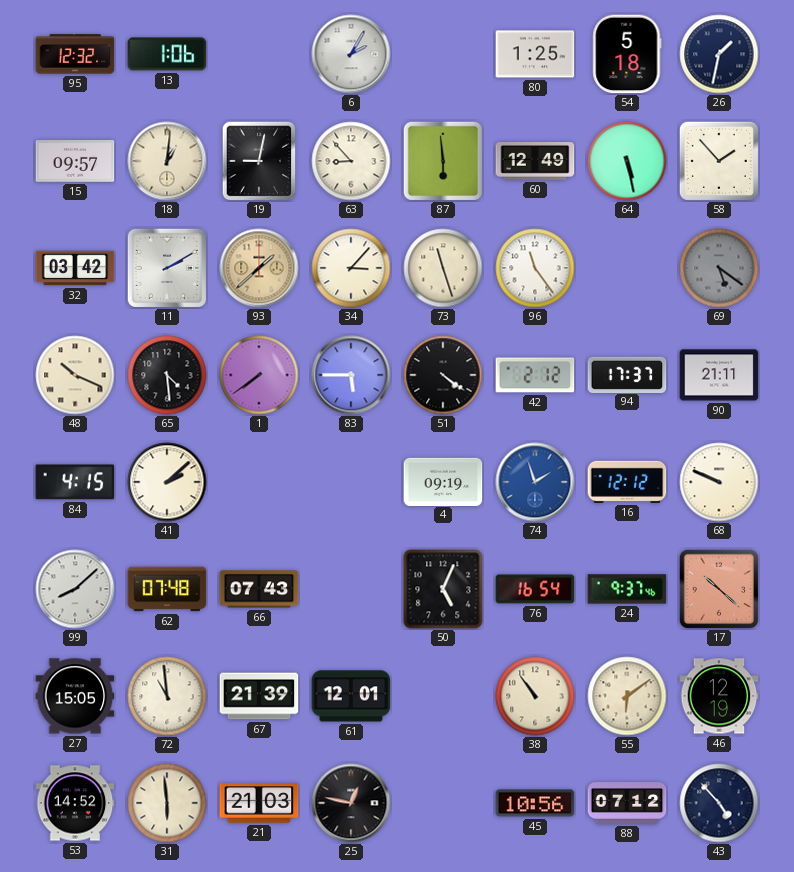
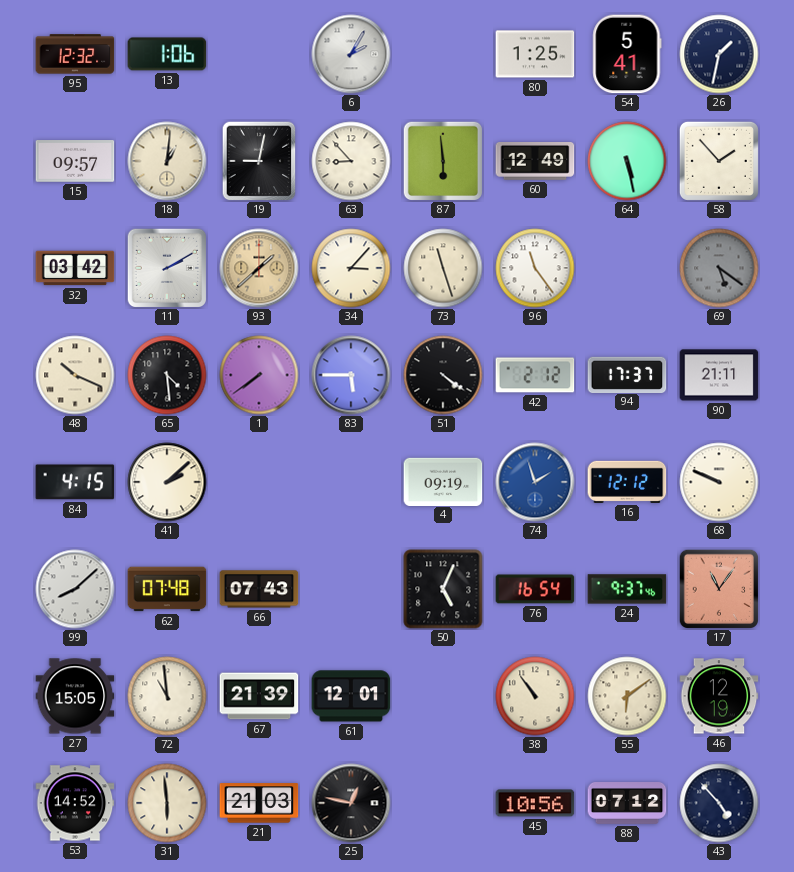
54: 5:18 -> 5:41
17: 10:22 -> 11:06
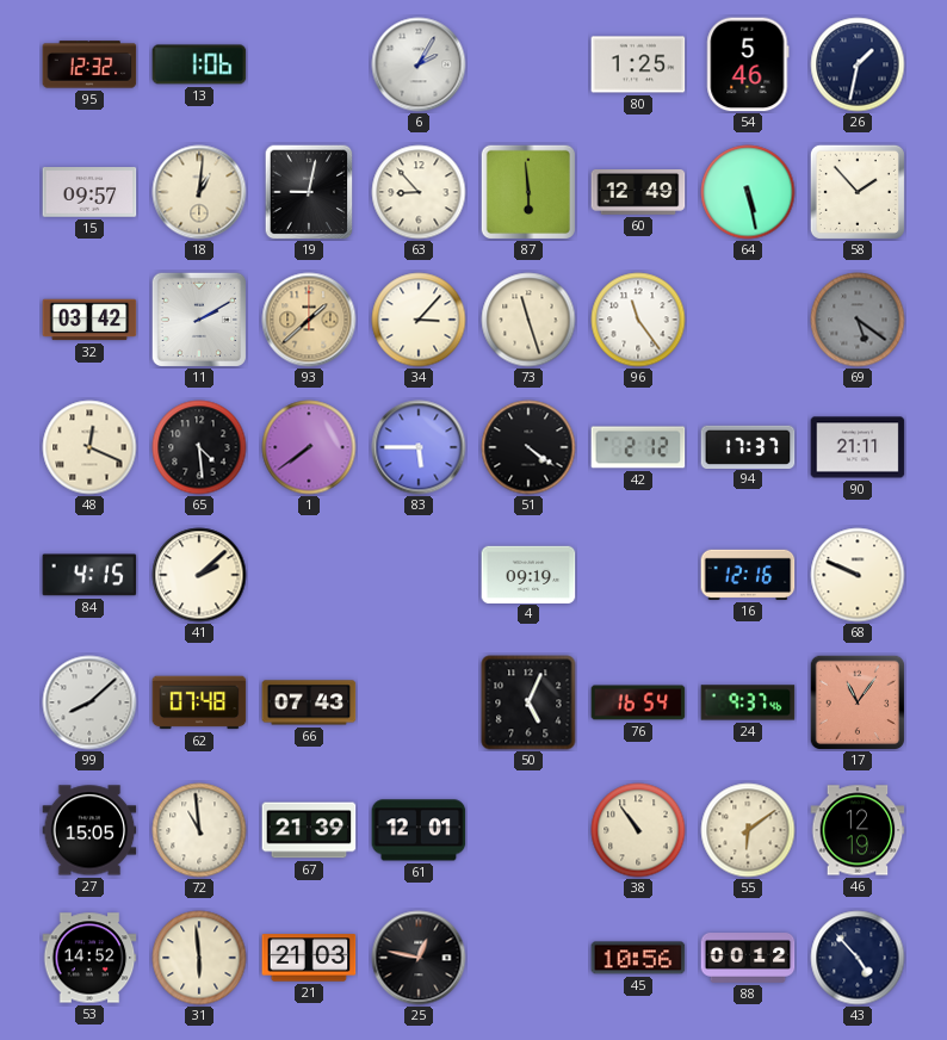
54: 5:41 -> 5:46
48: 10:19 -> 12:19
74: 1:57 -> none
16: 12:12 -> 12:16
88: 07:12 -> 00:12
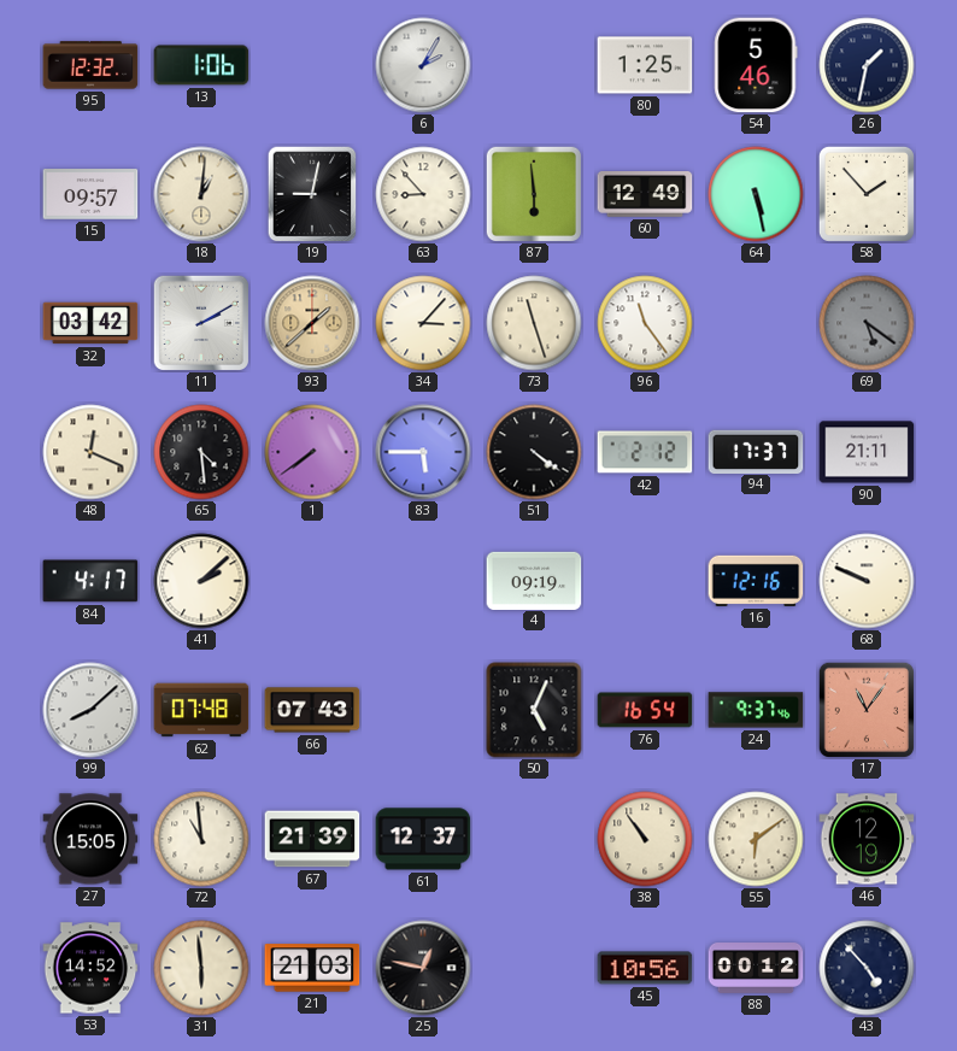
84: 4:15 -> 4:17
61: 12:01 -> 12:37
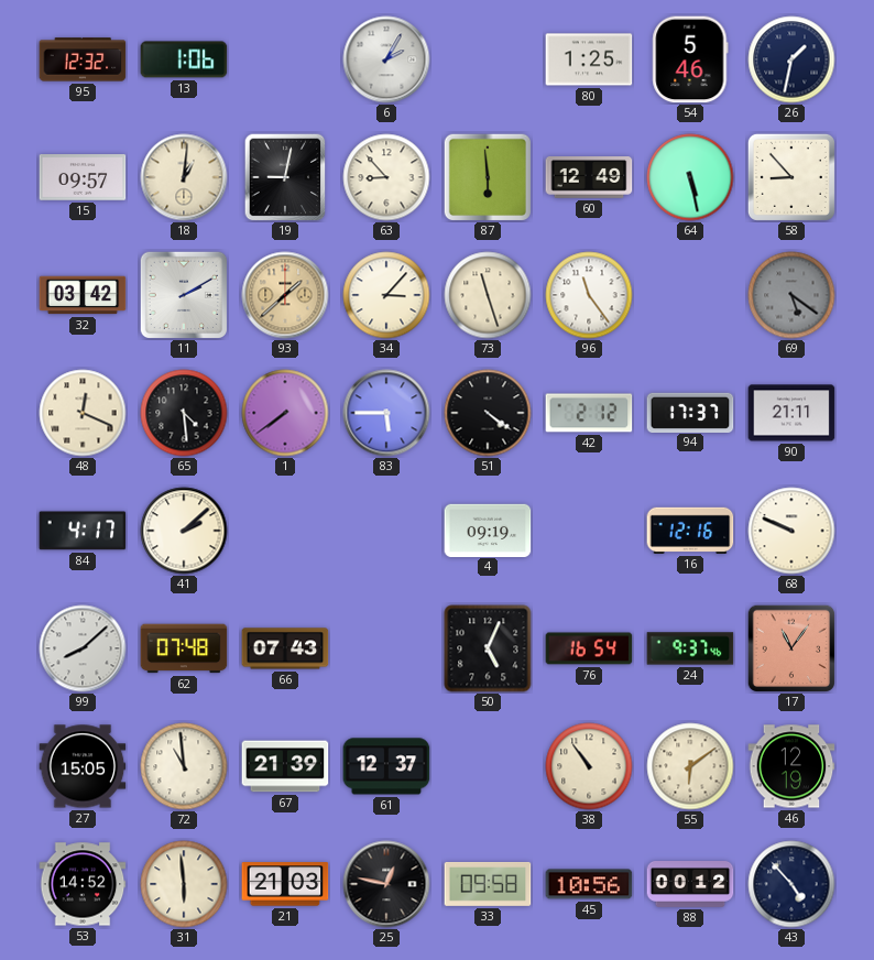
58: 1:53 -> 8:53
33: none -> 09:58
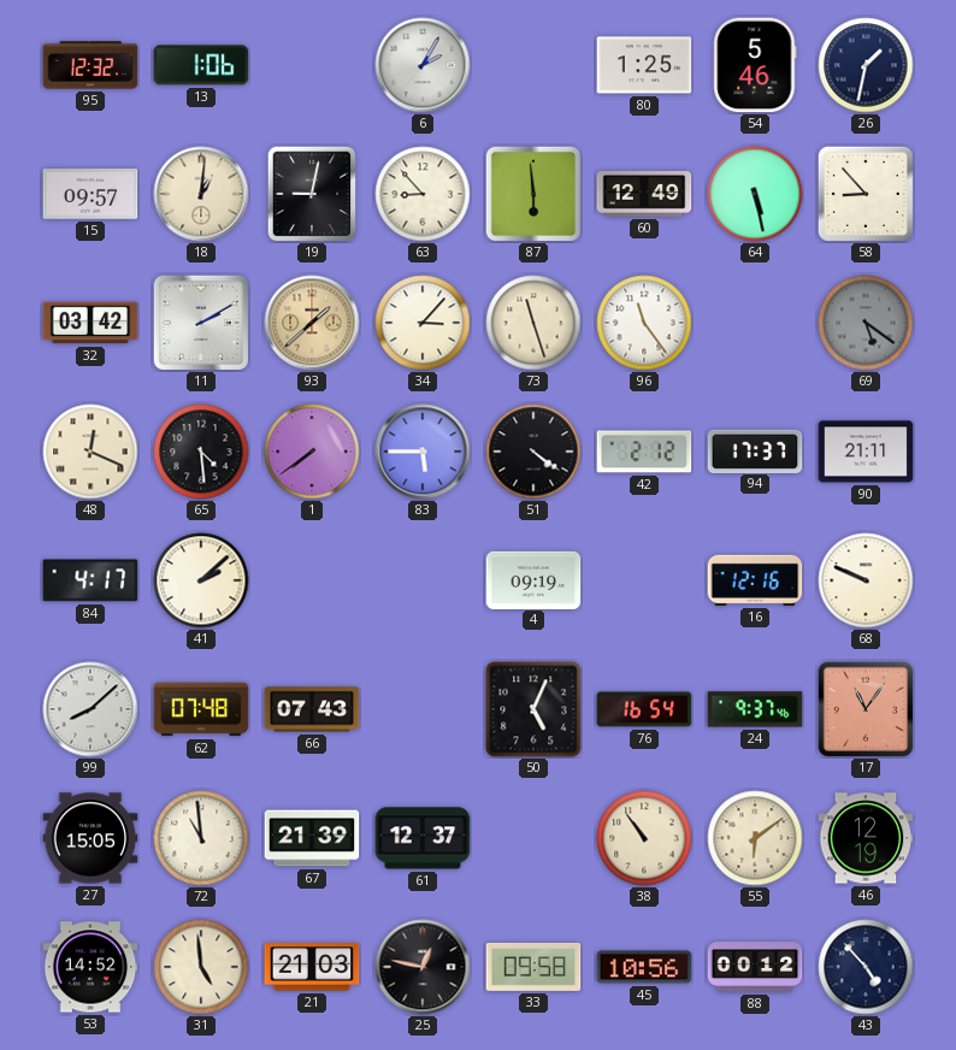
31: 5:59 -> 4:59
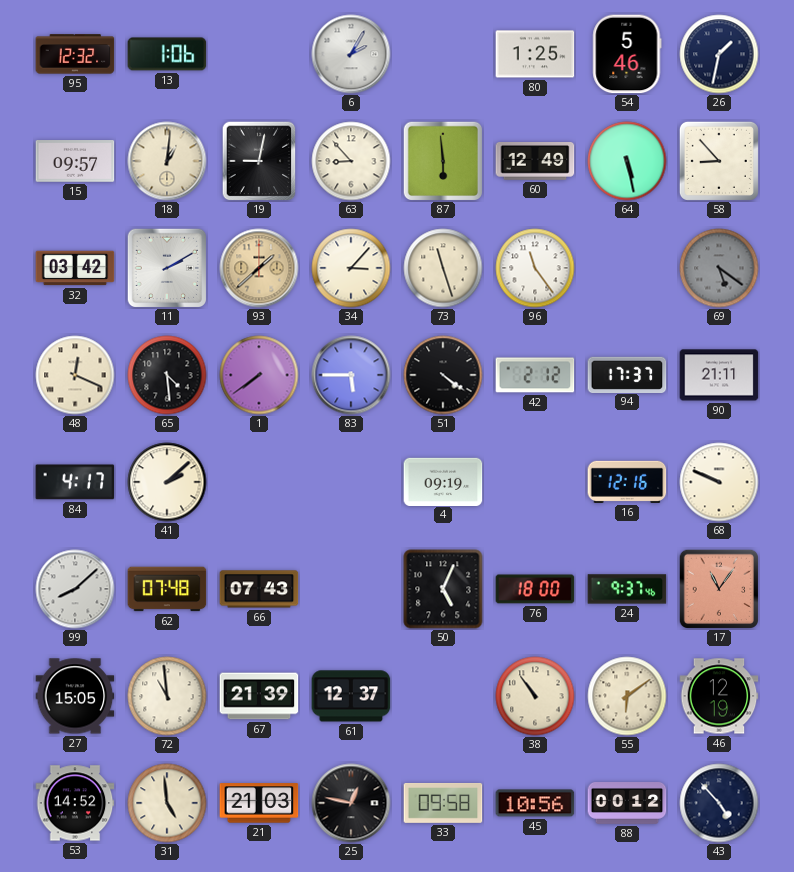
76: 16:54 -> 18:00
